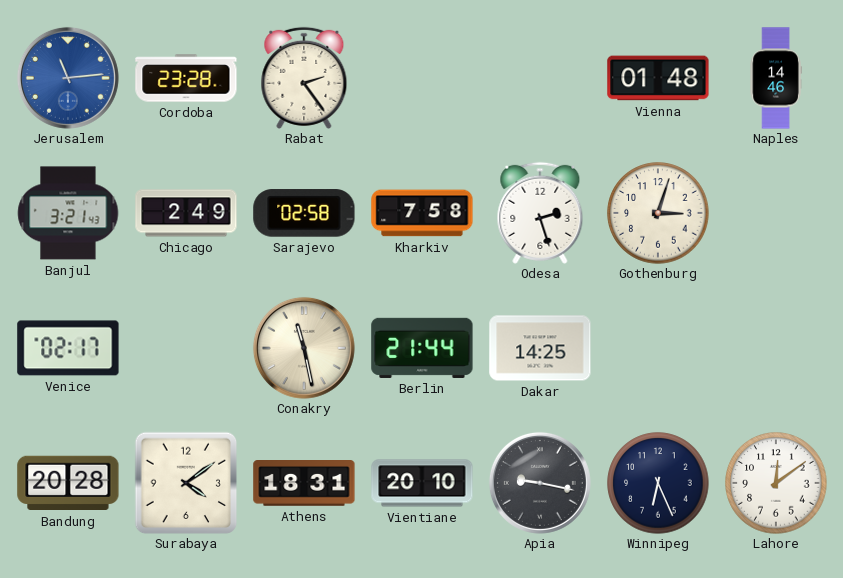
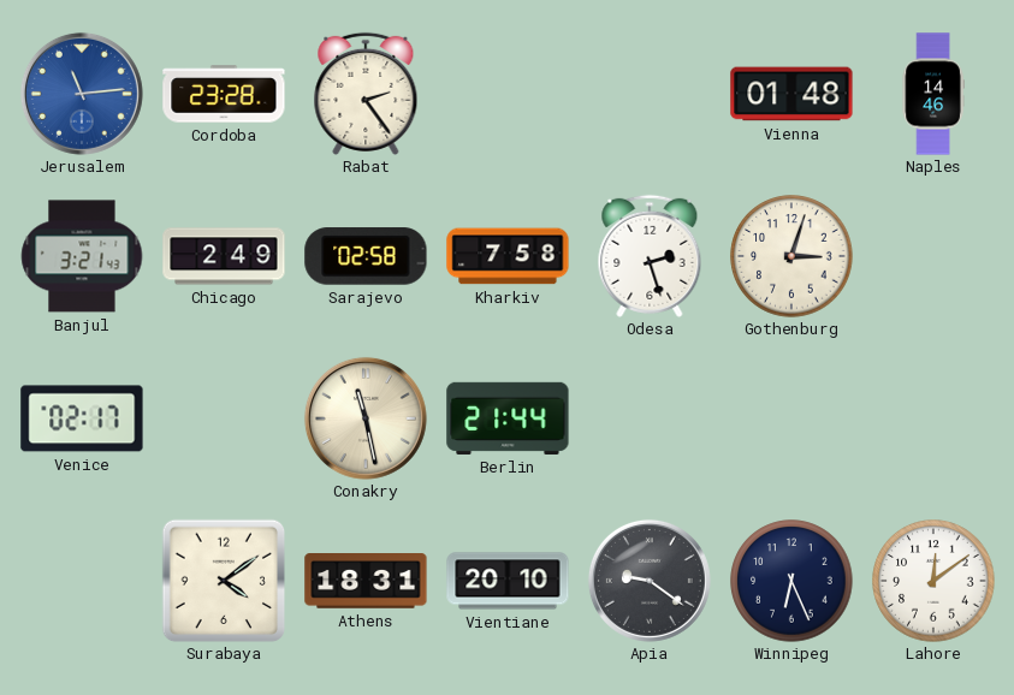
Dakar: 14:25 -> none
Bandung: 20:28 -> none
Apia: 9:17 -> 9:21
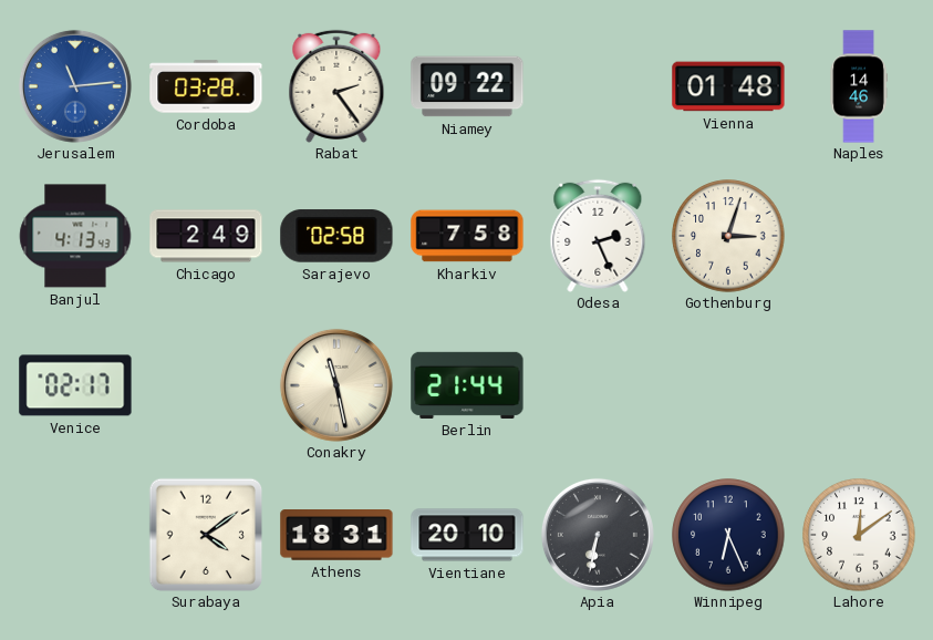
Cordoba: 23:28 -> 03:28
Niamey: none -> 09:22
Banjul: 3:21 -> 4:13
Odesa: 2:27 -> 2:26
Apia: 9:21 -> 6:32
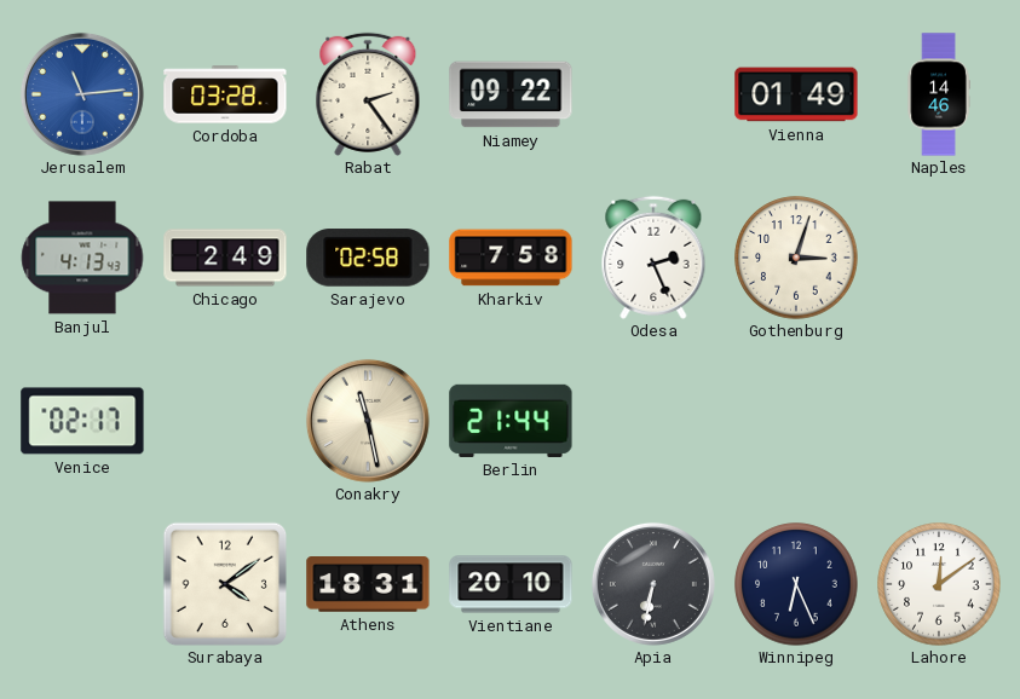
Vienna: 01:48 -> 01:49
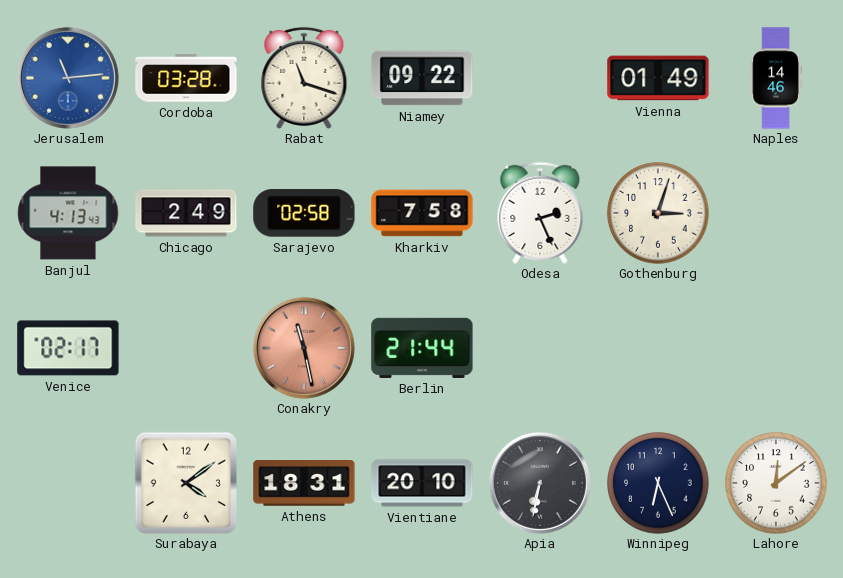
Rabat: 2:24 -> 11:18
Conakry dial: cream -> salmon
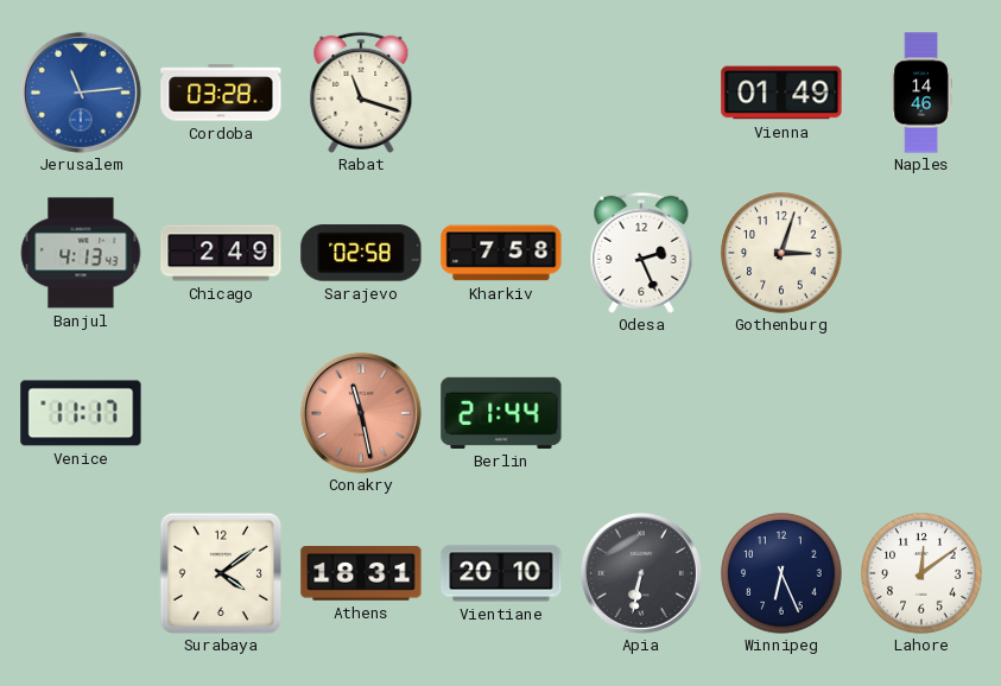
Niamey: 09:22 -> none
Venice: 02:17 -> 11:17
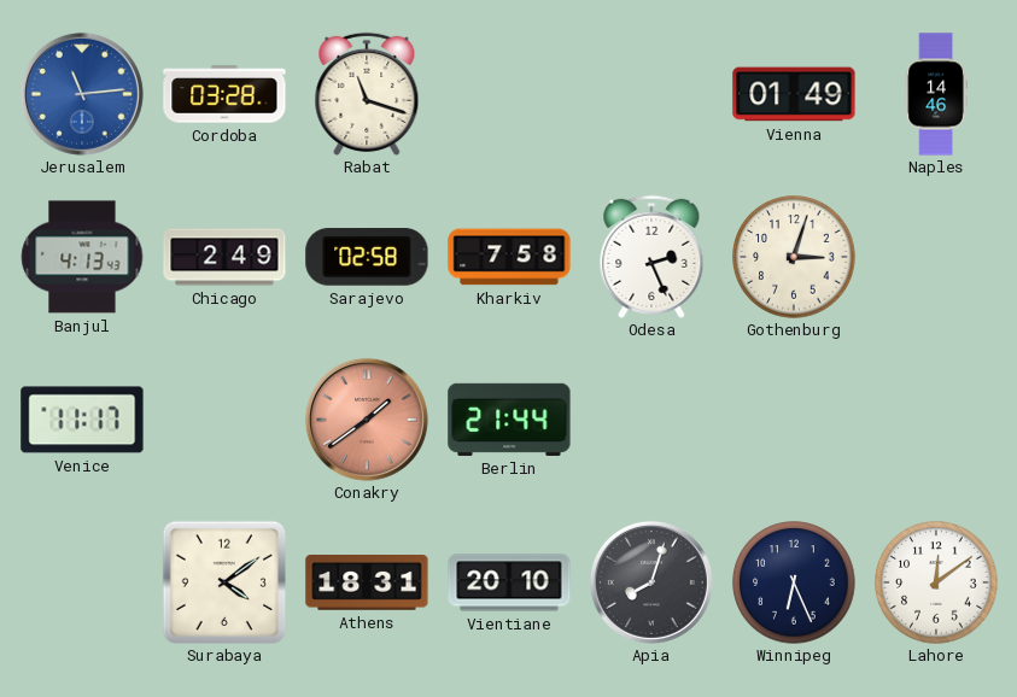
Conakry: 11:28 -> 1:39
Apia: 6:32 -> 8:03
